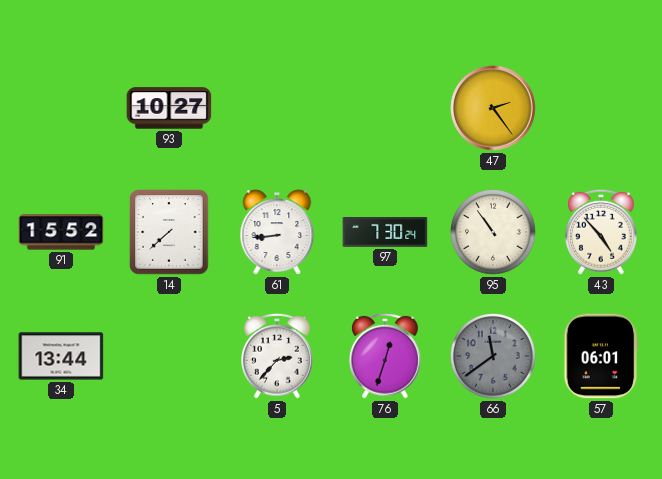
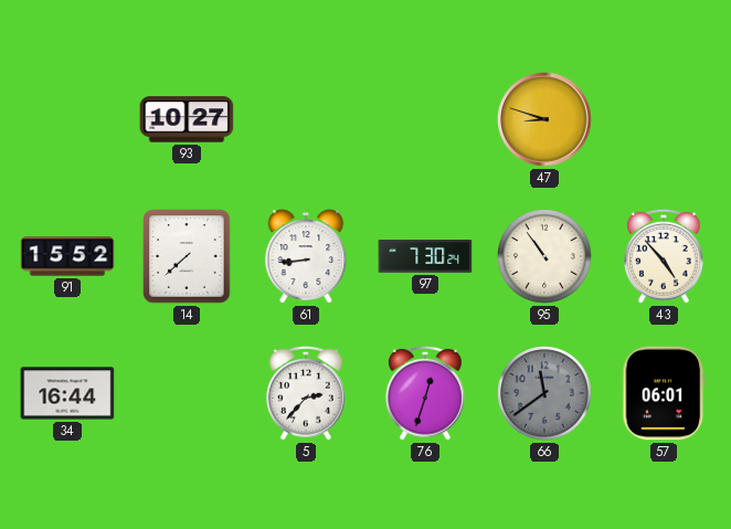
47: 2:24 -> 8:48
34: 13:44 -> 16:44
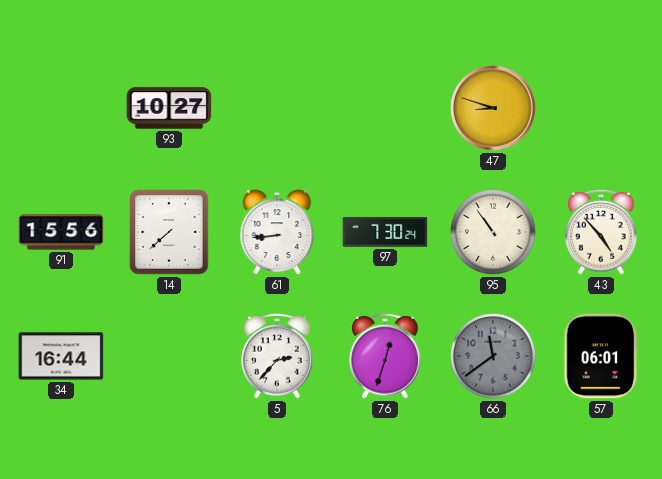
91: 15:52 -> 15:56
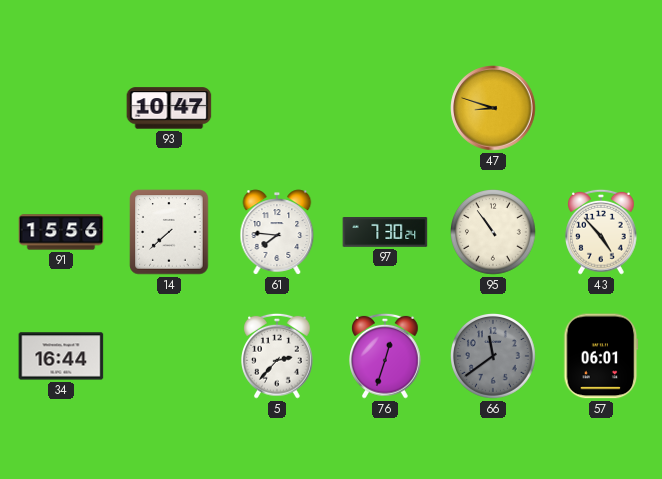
93: 10:27 -> 10:47
61: 8:44 -> 7:46
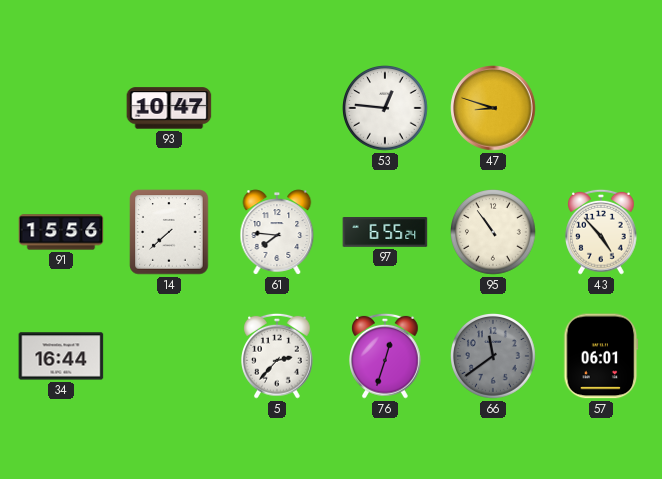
53: none -> 12:46
97: 7:30 -> 6:55
